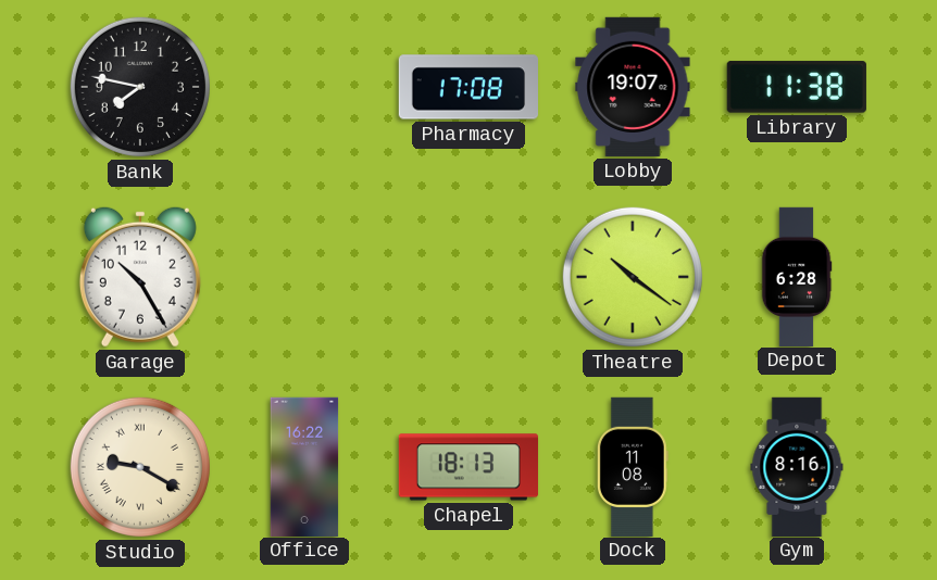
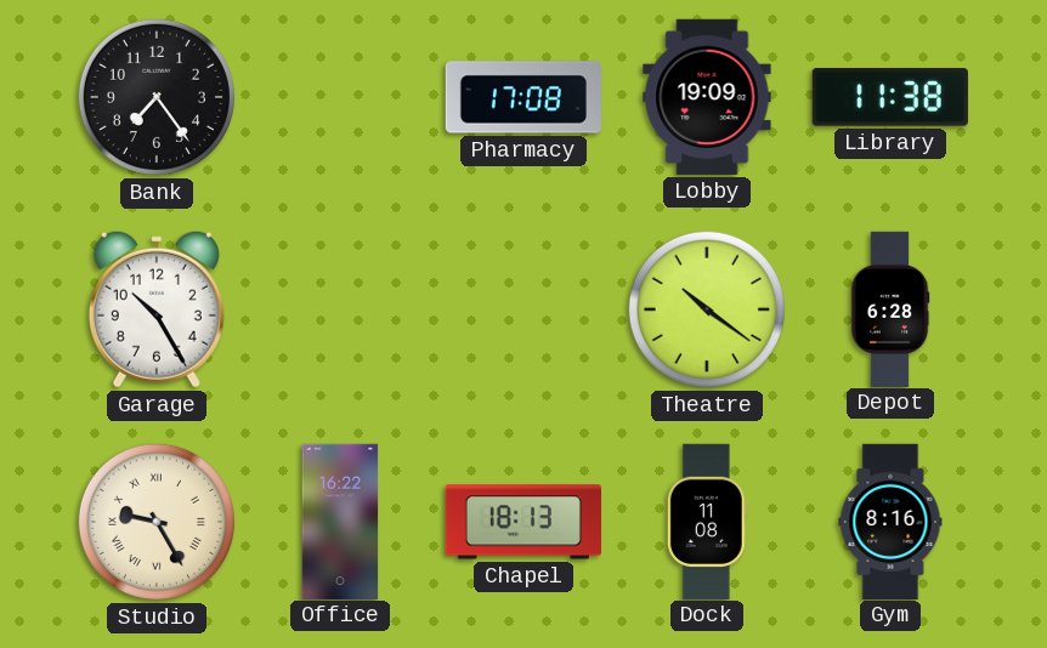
Bank: 7:47 -> 7:24
Lobby: 19:07 -> 19:09
Studio: 9:20 -> 9:25
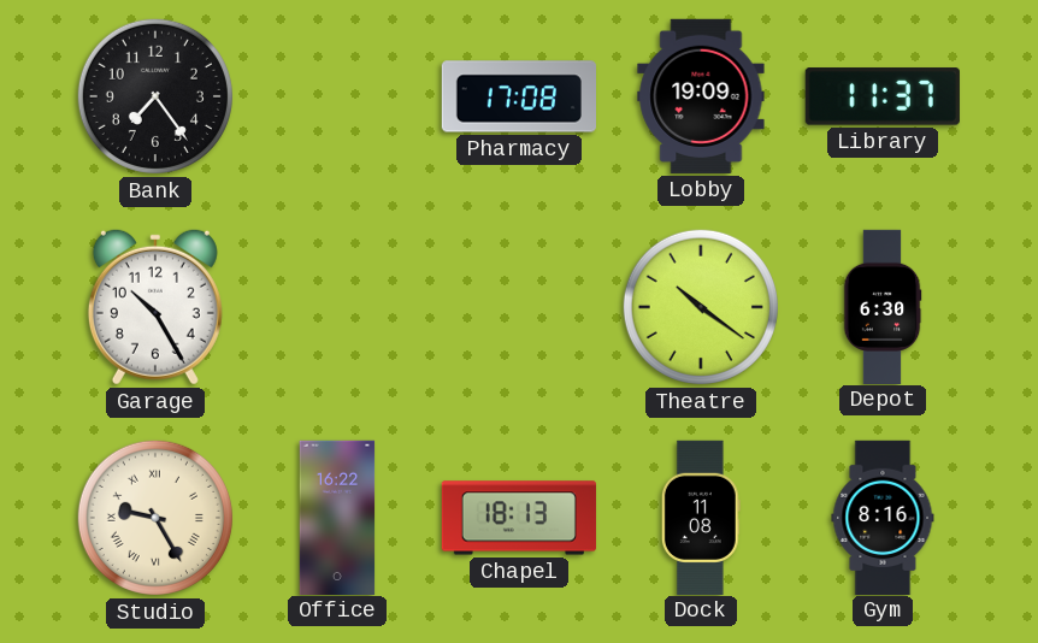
Library: 11:38 -> 11:37
Depot: 6:28 -> 6:30
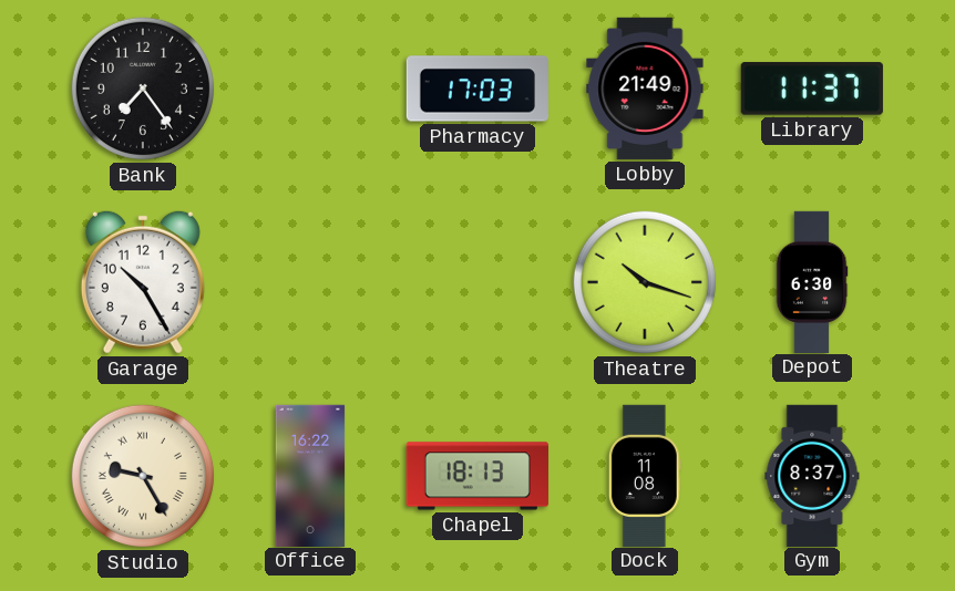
Pharmacy: 17:08 -> 17:03
Lobby: 19:09 -> 21:49
Theatre: 10:21 -> 10:18
Gym: 8:16 -> 8:37
